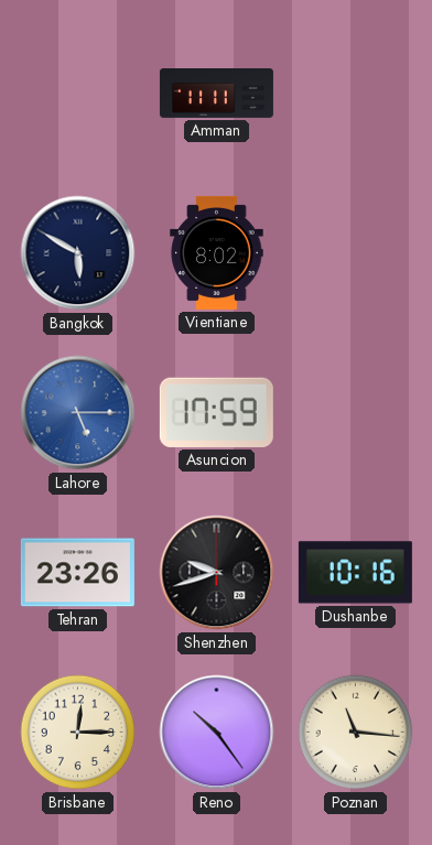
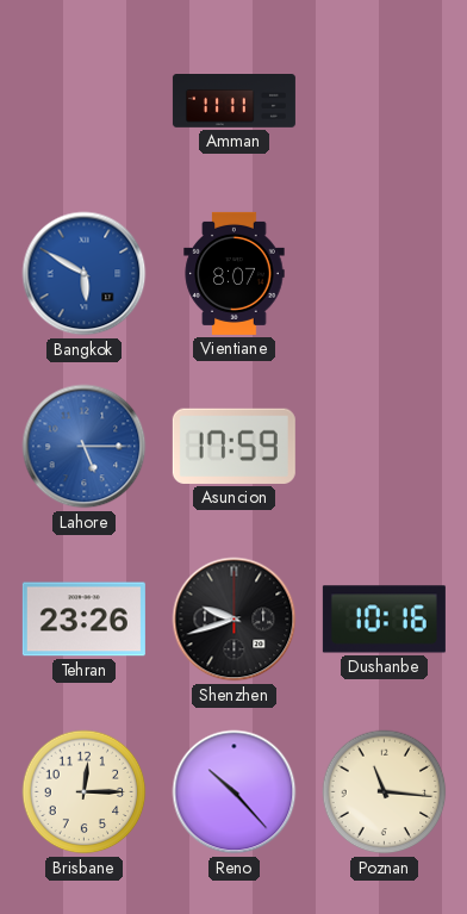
Bangkok dial: navy -> blue
Vientiane: 8:02 -> 8:07
Reno: 10:24 -> 10:23
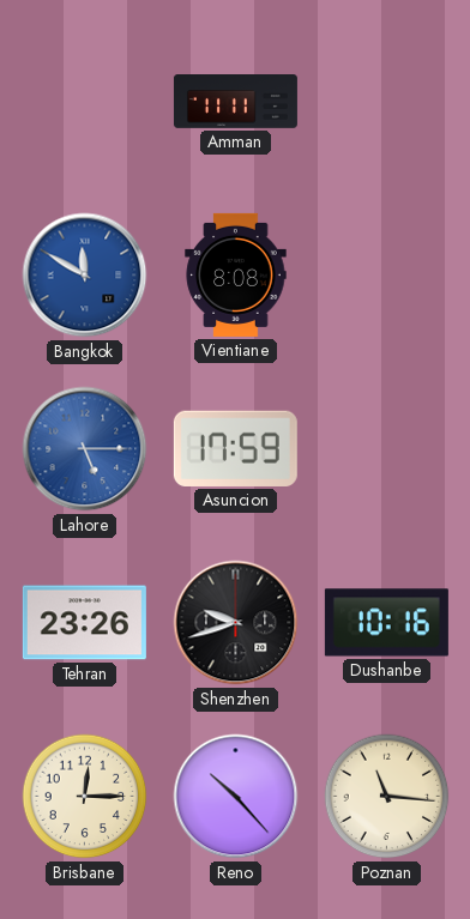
Bangkok: 5:50 -> 11:50
Vientiane: 8:07 -> 8:08
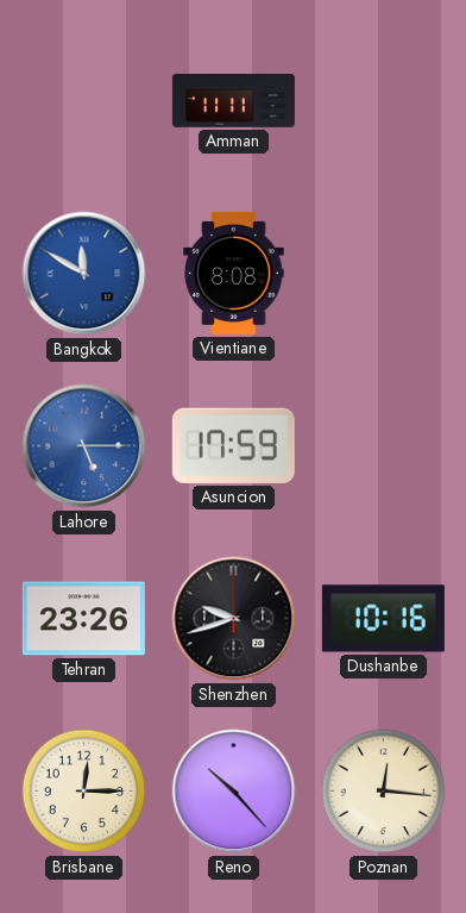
Poznan: 11:16 -> 12:16
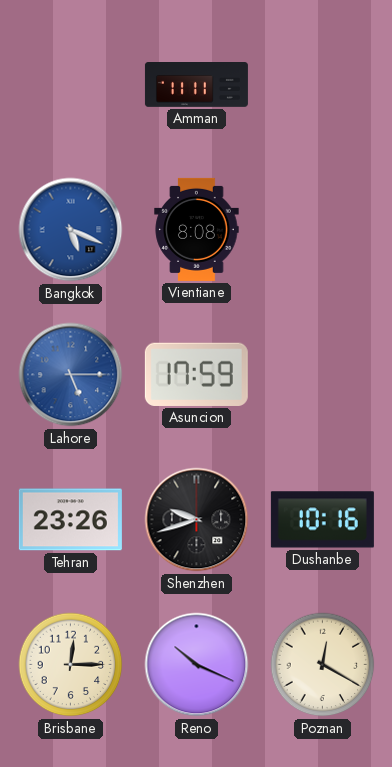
Bangkok: 11:50 -> 5:19
Reno: 10:23 -> 10:19
Poznan: 12:16 -> 12:20
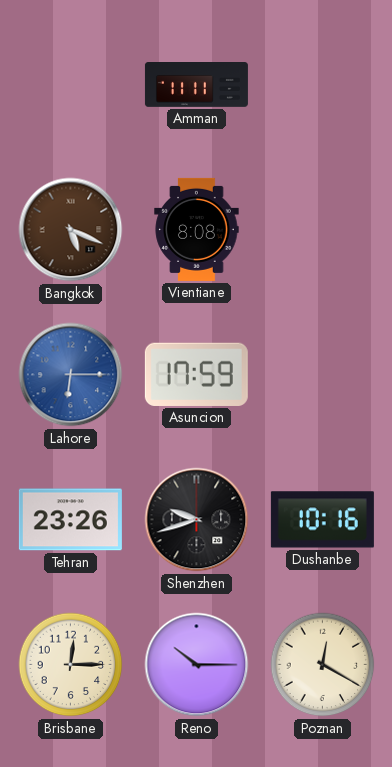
Bangkok dial: blue -> brown
Lahore: 5:15 -> 6:15
Reno: 10:19 -> 10:15
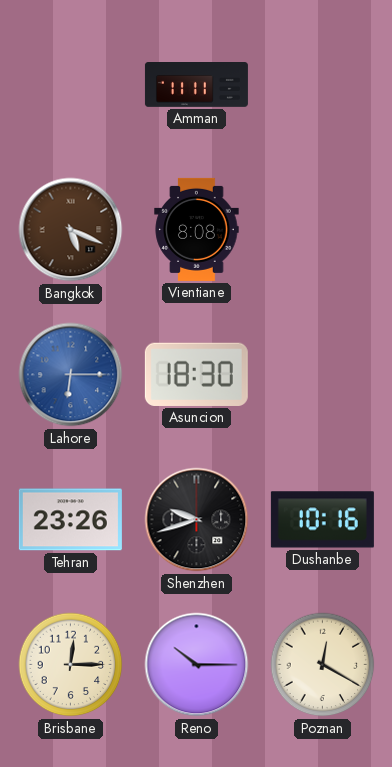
Asuncion: 17:59 -> 18:30
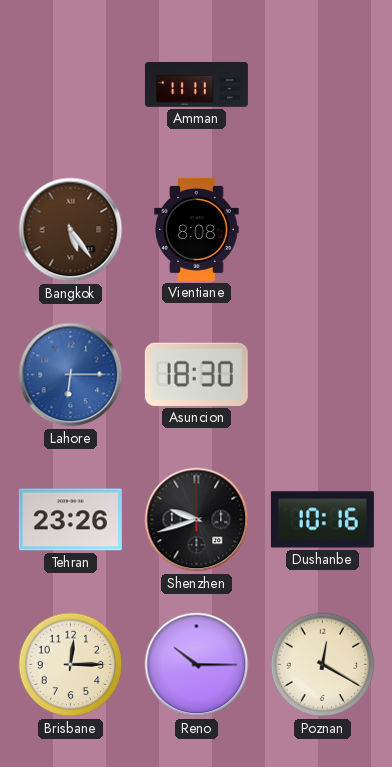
Bangkok: 5:19 -> 5:24
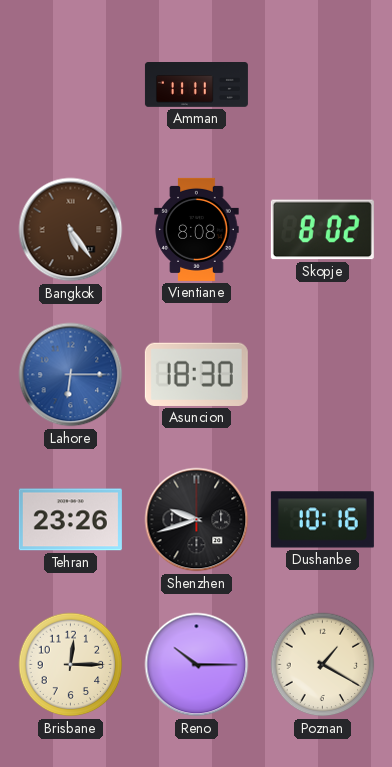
Skopje: none -> 8:02
Poznan: 12:20 -> 1:20
